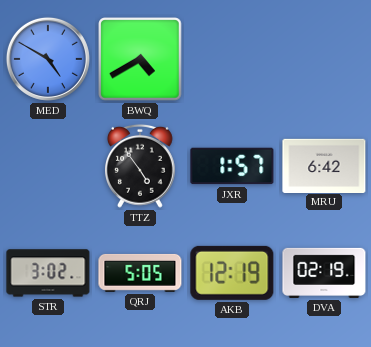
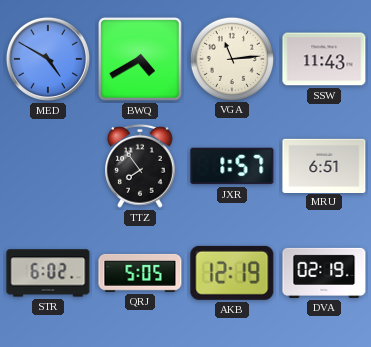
VGA: none -> 11:14
SSW: none -> 11:43
TTZ: 4:54 -> 7:54
MRU: 6:42 -> 6:51
STR: 3:02 -> 6:02
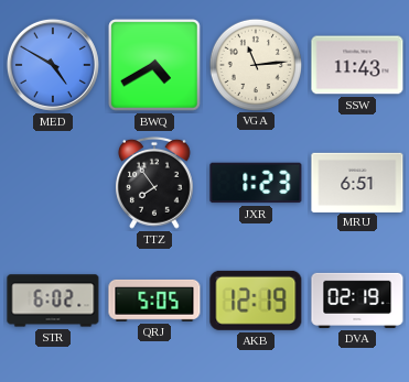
JXR: 1:57 -> 1:23
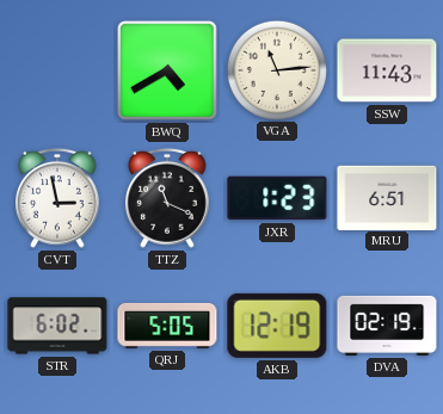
MED: 4:50 -> none
CVT: none -> 2:58
TTZ: 7:54 -> 11:19
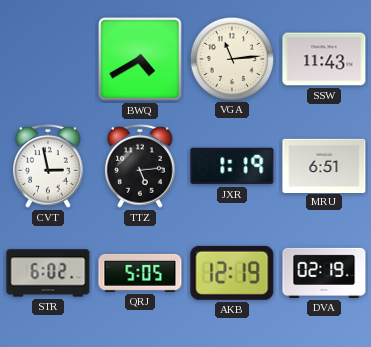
TTZ: 11:19 -> 5:14
JXR: 1:23 -> 1:19
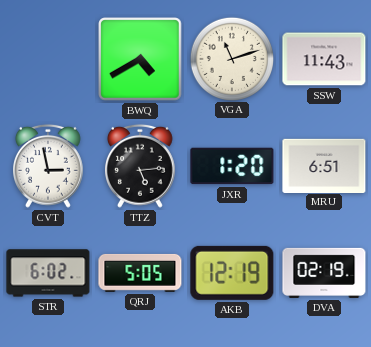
VGA: 11:14 -> 11:12
JXR: 1:19 -> 1:20
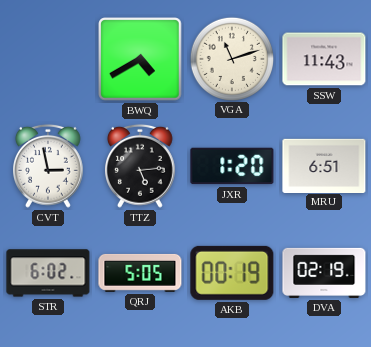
AKB: 12:19 -> 00:19
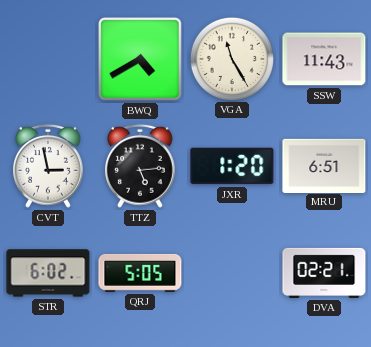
VGA: 11:12 -> 11:25
AKB: 00:19 -> none
DVA: 02:19 -> 02:21
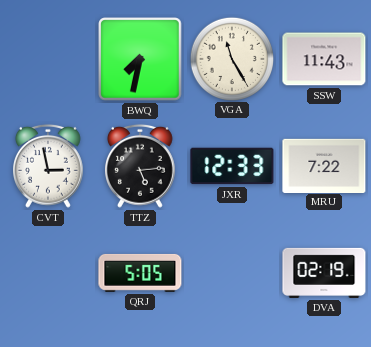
BWQ: 4:40 -> 7:32
JXR: 1:20 -> 12:33
MRU: 6:51 -> 7:22
STR: 6:02 -> none
DVA: 02:21 -> 02:19
